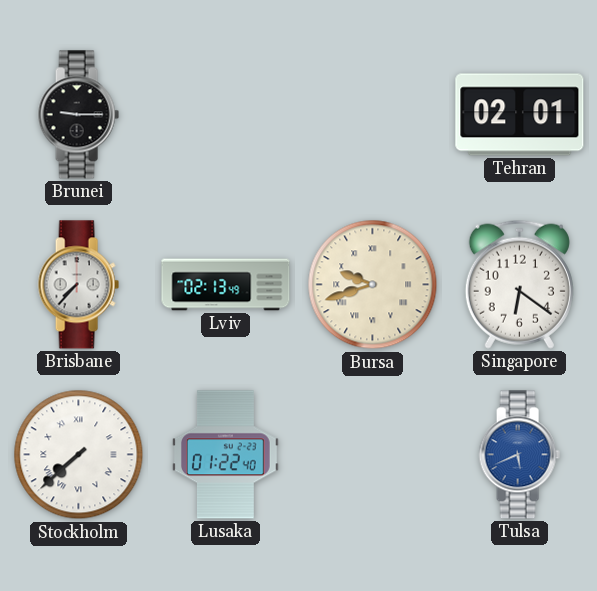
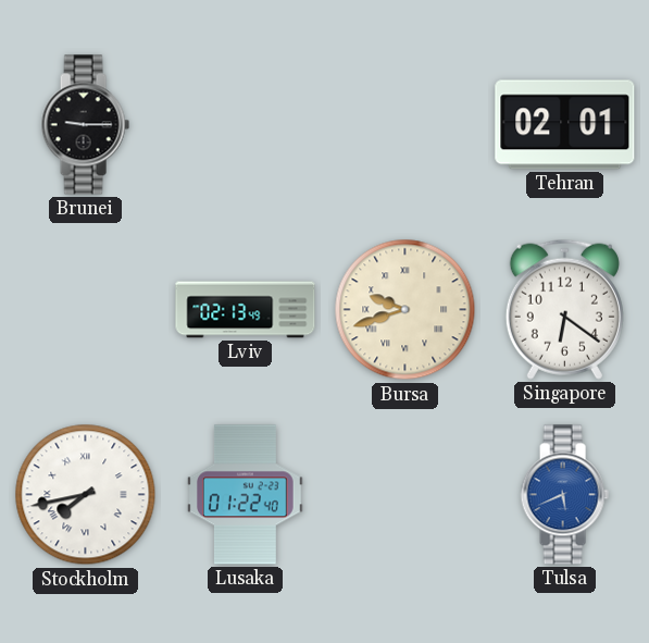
Brisbane: 7:37 -> none
Stockholm: 7:38 -> 7:43
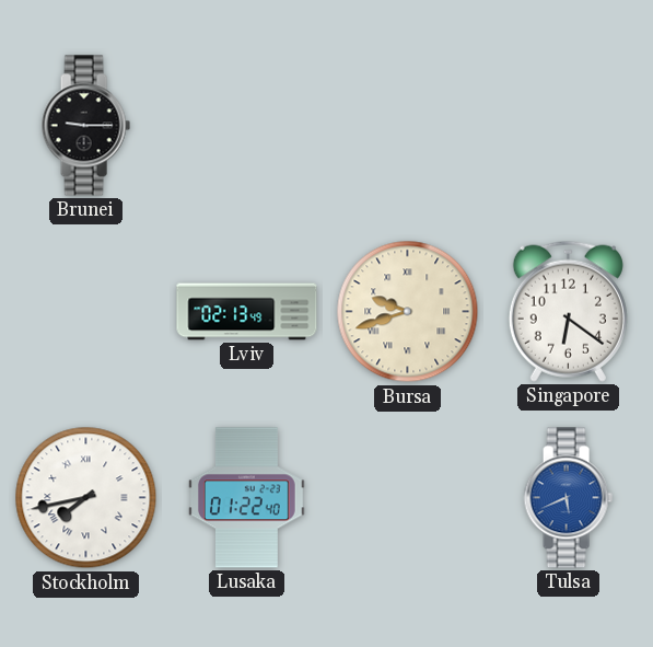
Tehran: 02:01 -> none
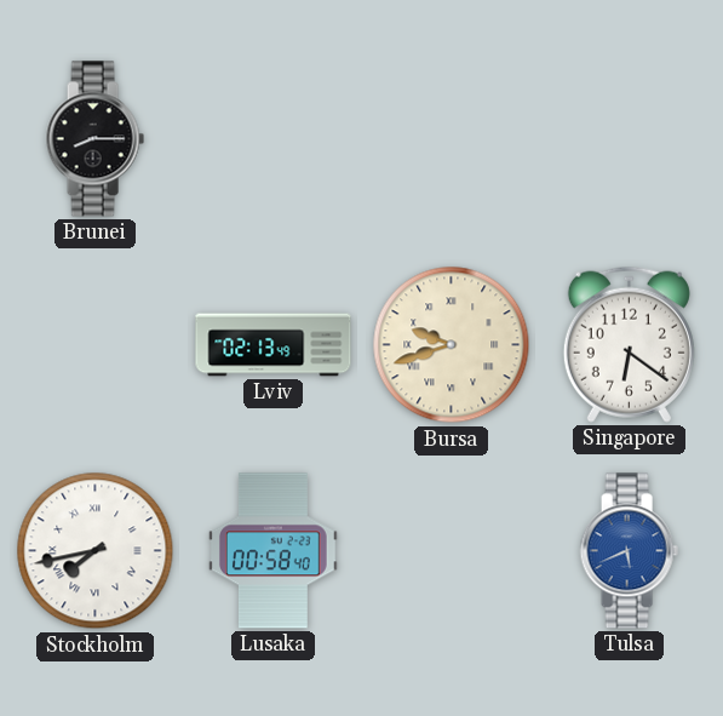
Brunei: 9:15 -> 8:15
Lusaka: 01:22 -> 00:58
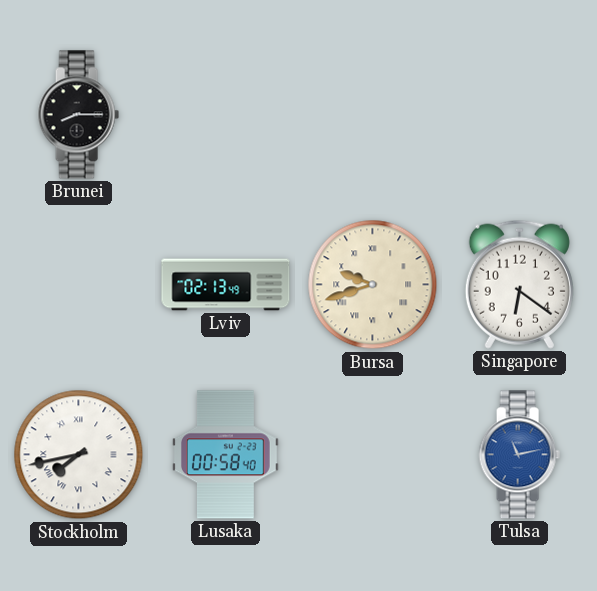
Tulsa: 5:41 -> 11:13
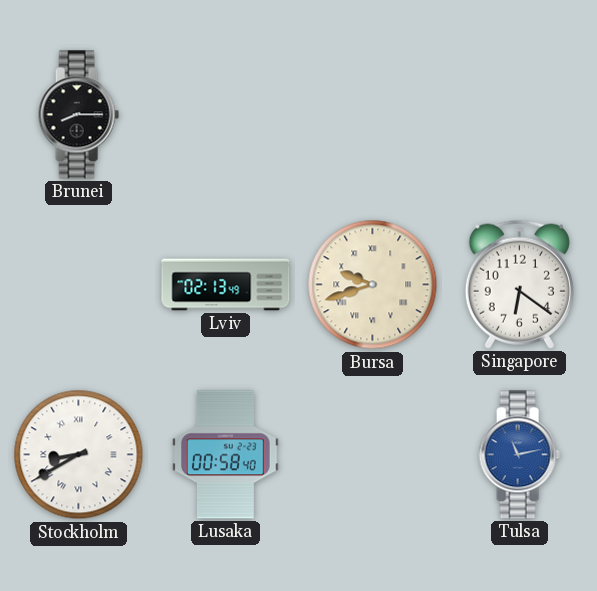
Stockholm: 7:43 -> 8:40
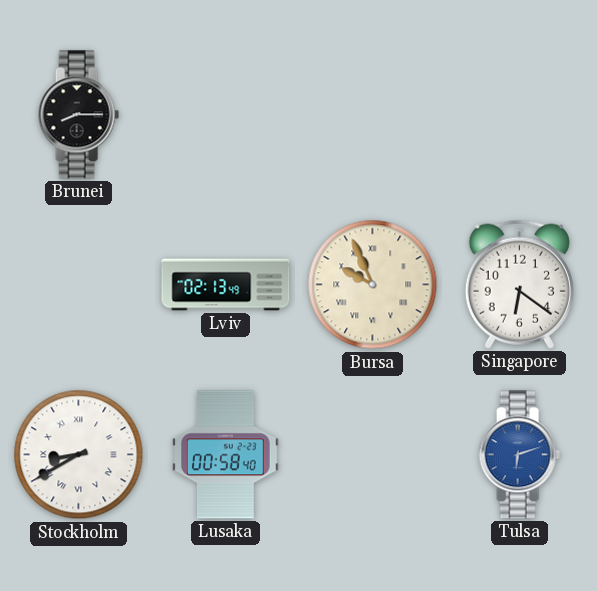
Bursa: 9:42 -> 9:56
Tulsa: 11:13 -> 6:12
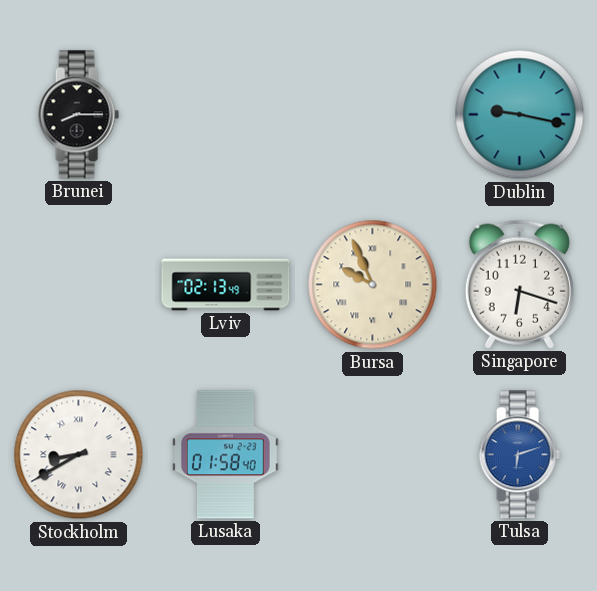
Dublin: none -> 9:17
Singapore: 6:21 -> 6:18
Lusaka: 00:58 -> 01:58
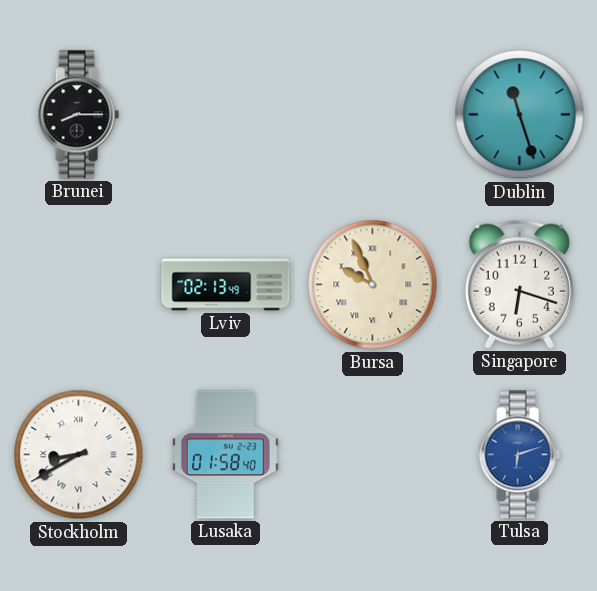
Dublin: 9:17 -> 11:27
